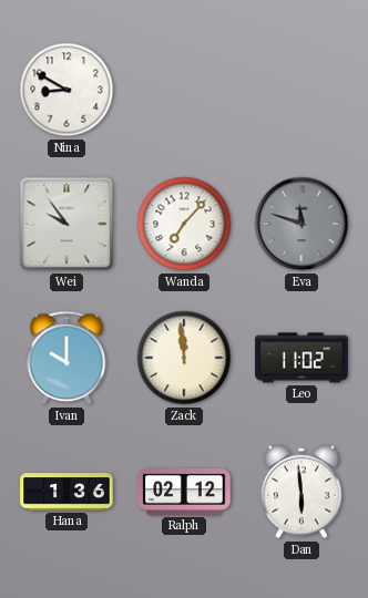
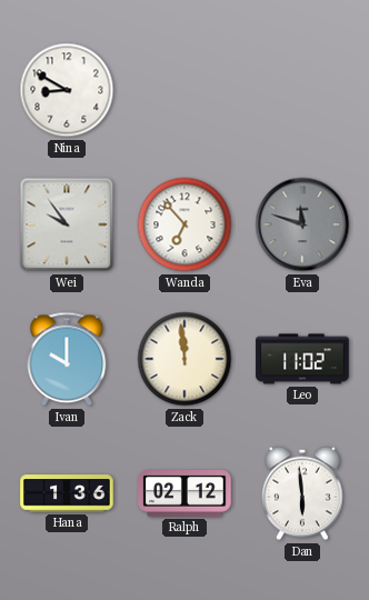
Wanda: 7:07 -> 6:53
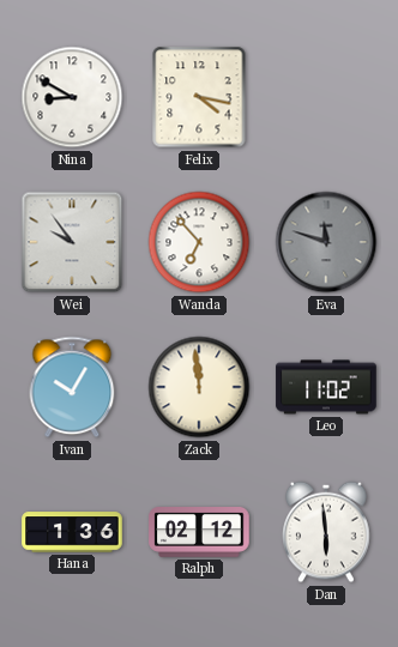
Felix: none -> 4:17
Ivan: 10:00 -> 10:05
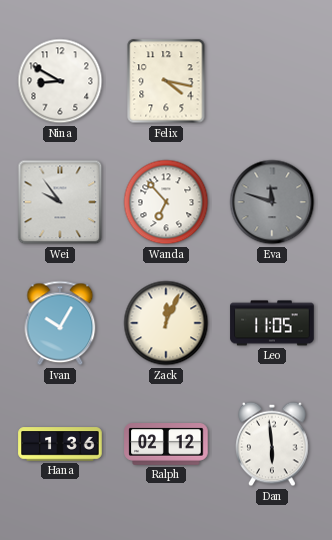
Zack: 11:59 -> 12:04
Leo: 11:02 -> 11:05
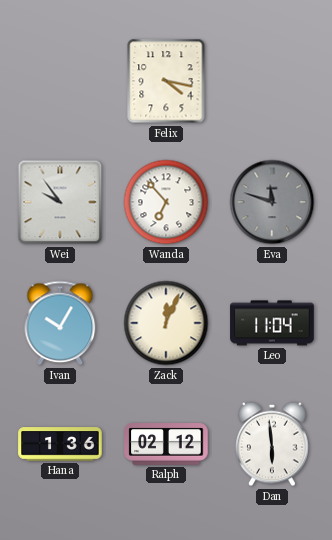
Nina: 8:50 -> none
Leo: 11:05 -> 11:04
